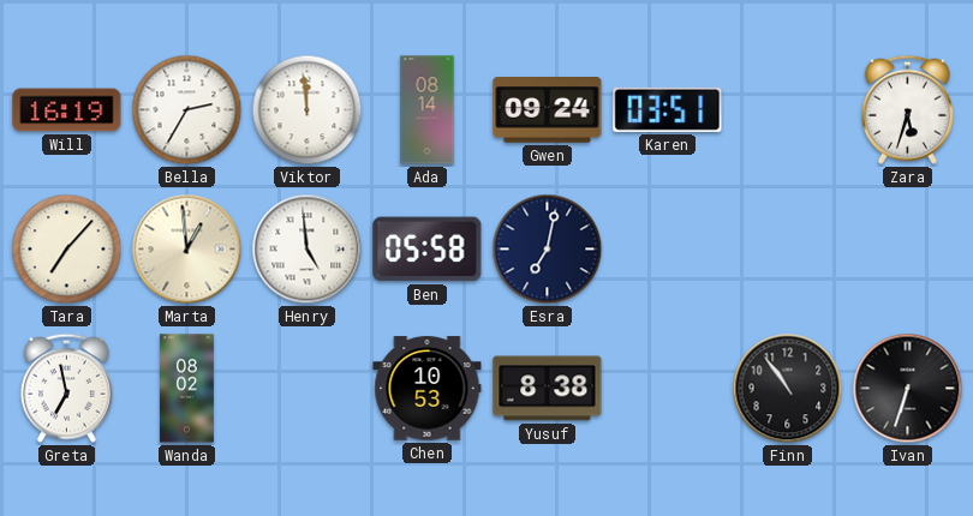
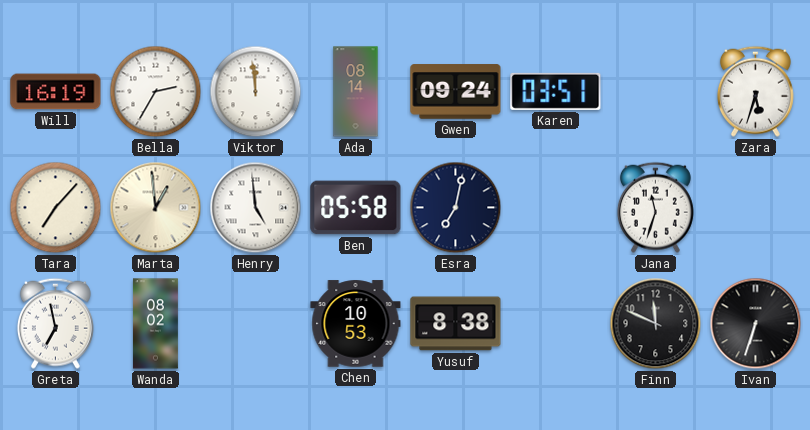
Jana: none -> 11:33
Finn: 10:54 -> 11:49
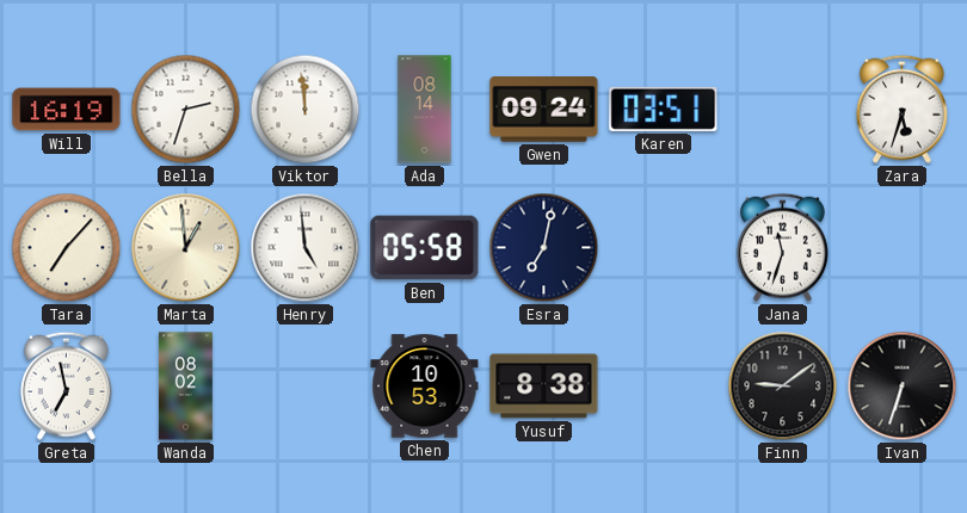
Bella: 2:35 -> 2:33
Finn: 11:49 -> 9:09
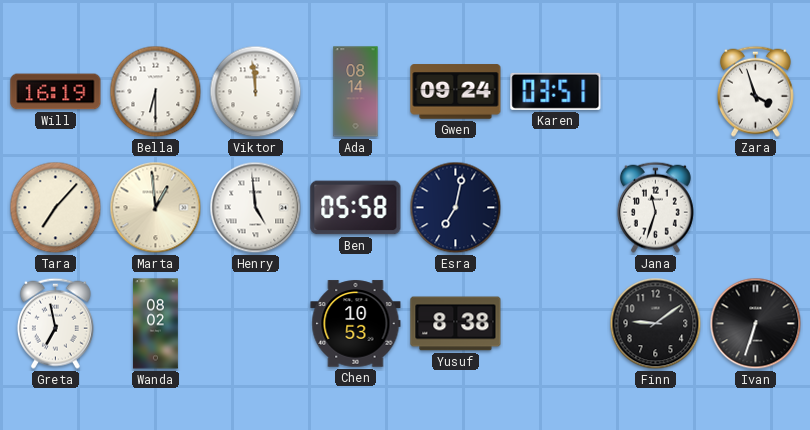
Bella: 2:33 -> 6:30
Zara: 5:33 -> 3:57
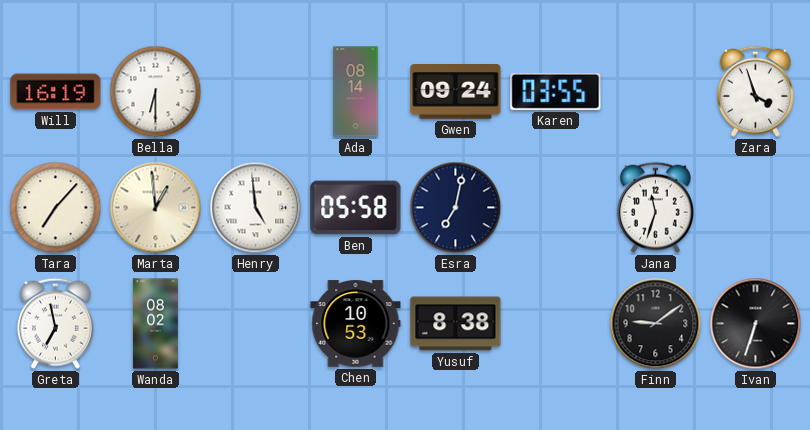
Viktor: 11:59 -> none
Karen: 03:51 -> 03:55
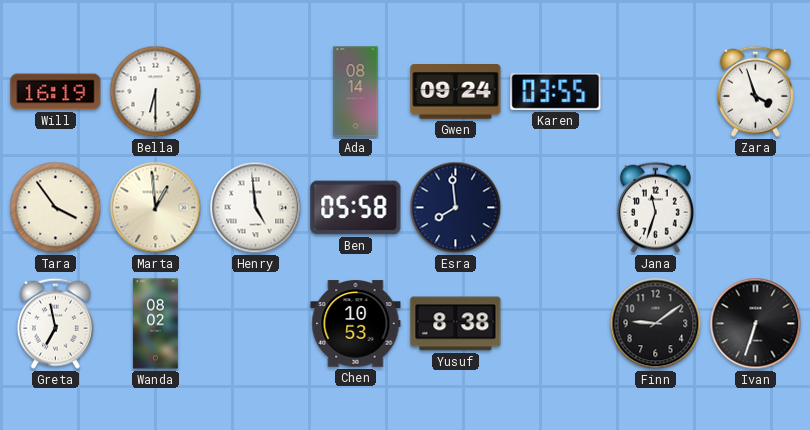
Tara: 7:07 -> 3:54
Esra: 7:02 -> 7:59
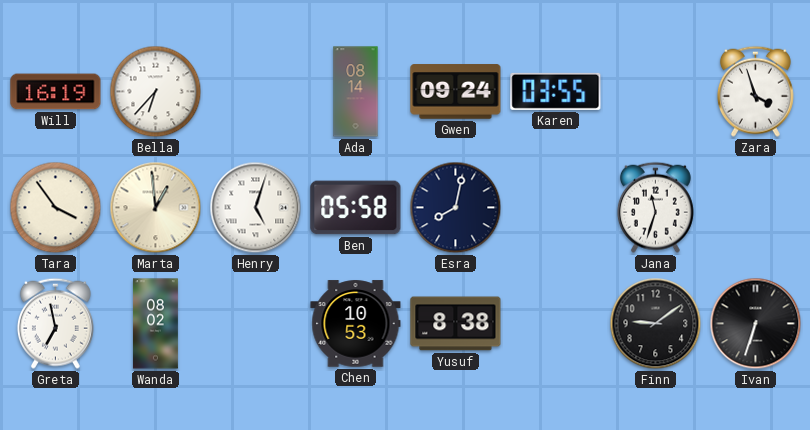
Bella: 6:30 -> 6:37
Henry: 4:59 -> 5:03
Esra: 7:59 -> 8:02
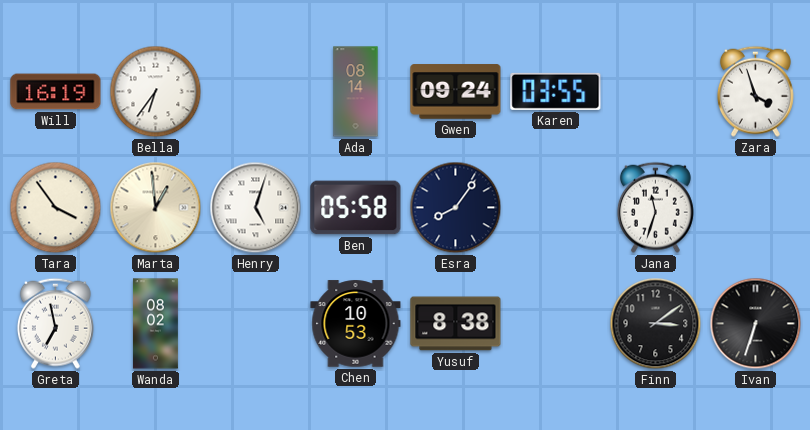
Bella: 6:37 -> 6:36
Esra: 8:02 -> 8:06
Finn: 9:09 -> 3:09
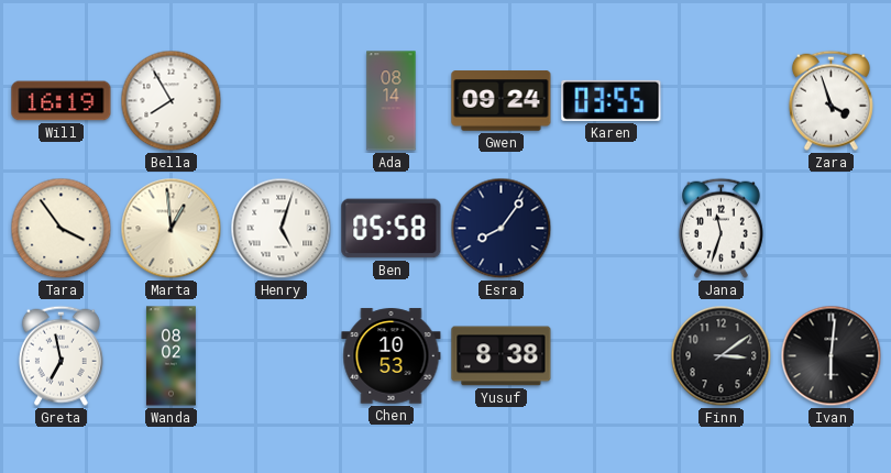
Bella: 6:36 -> 7:55
Ivan: 6:33 -> 6:01
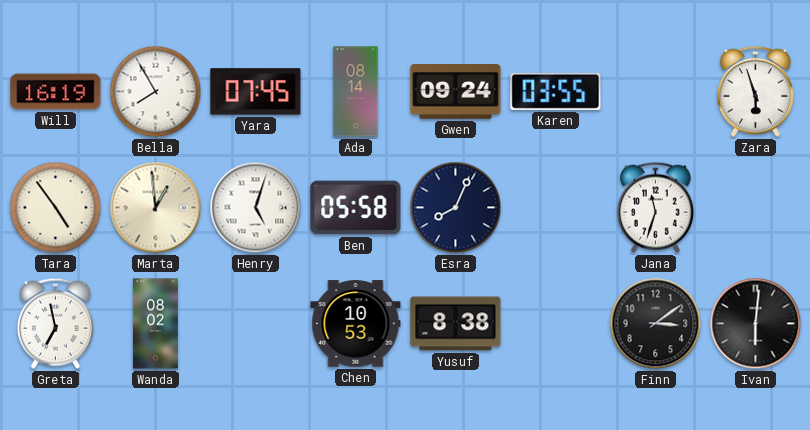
Yara: none -> 07:45
Zara: 3:57 -> 5:57
Tara: 3:54 -> 4:54
Esra: 8:06 -> 8:04
